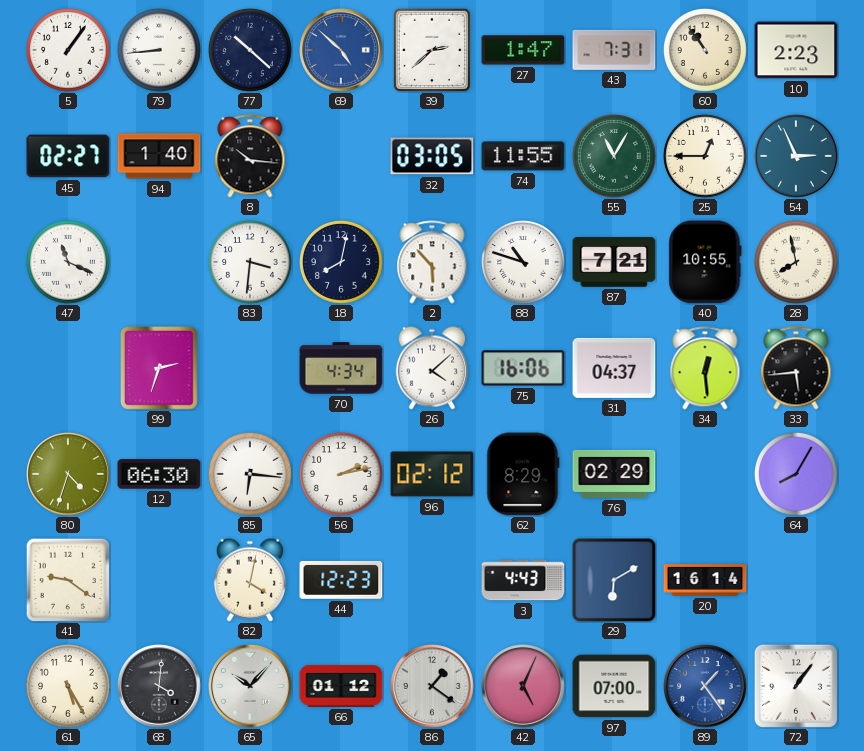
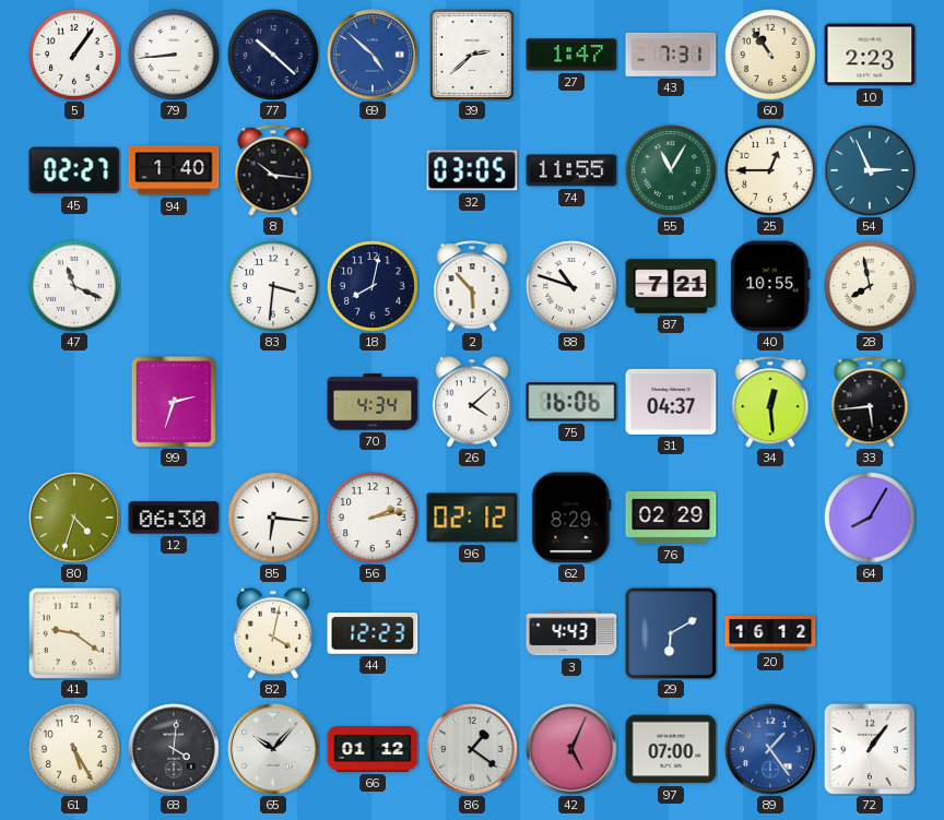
20: 16:14 -> 16:12
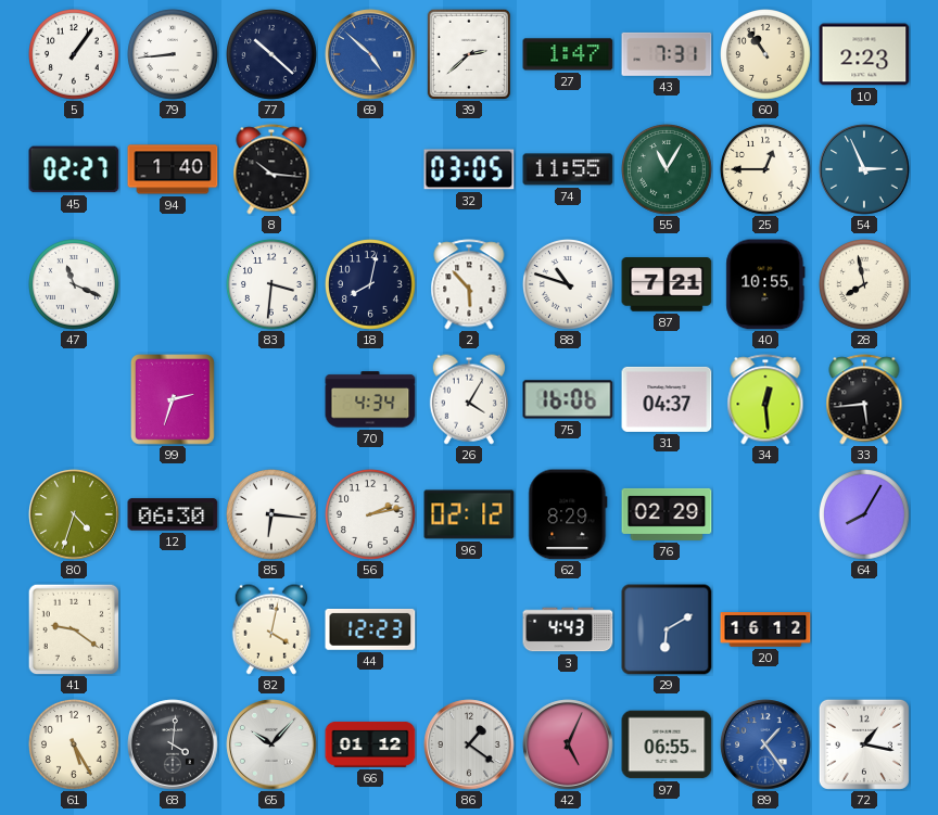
26: 4:08 -> 4:05
97: 07:00 -> 06:55
72: 1:06 -> 1:17
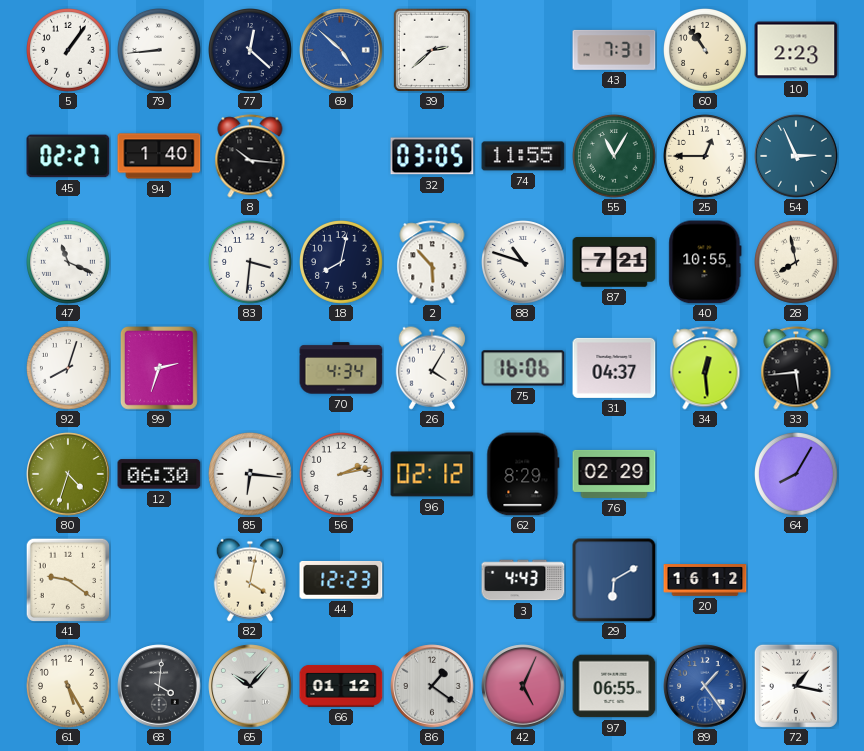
77: 10:22 -> 12:22
27: 1:47 -> none
92: none -> 8:03
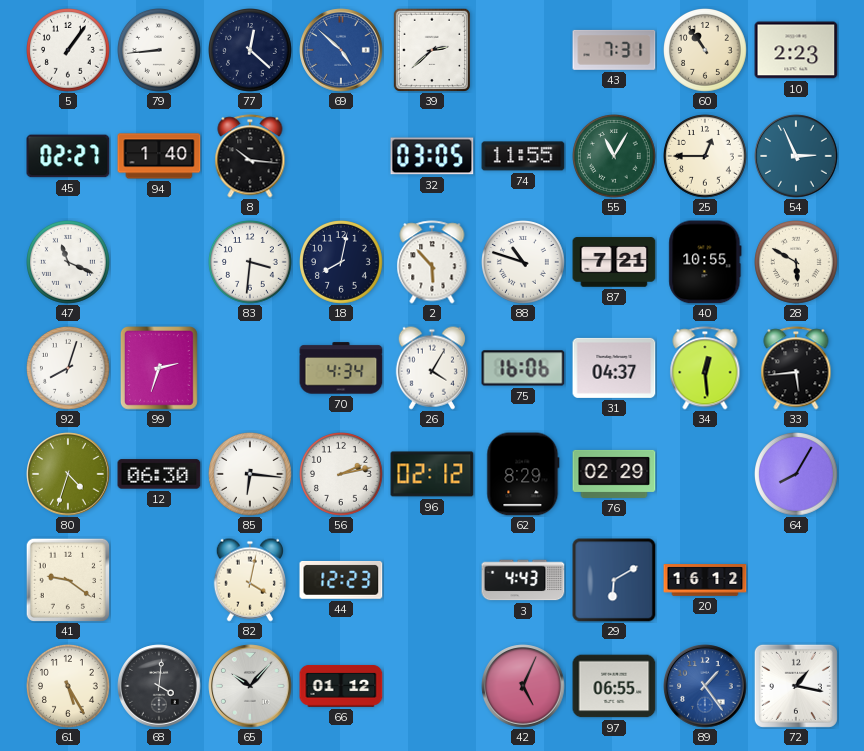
28: 7:58 -> 5:50
86: 1:21 -> none
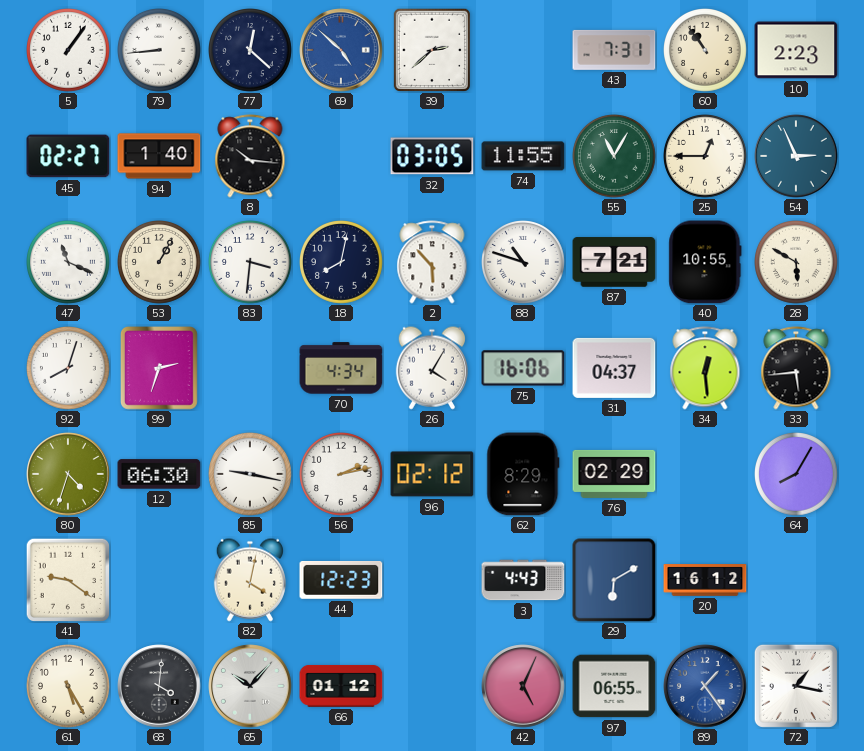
53: none -> 1:05
85: 6:16 -> 9:17
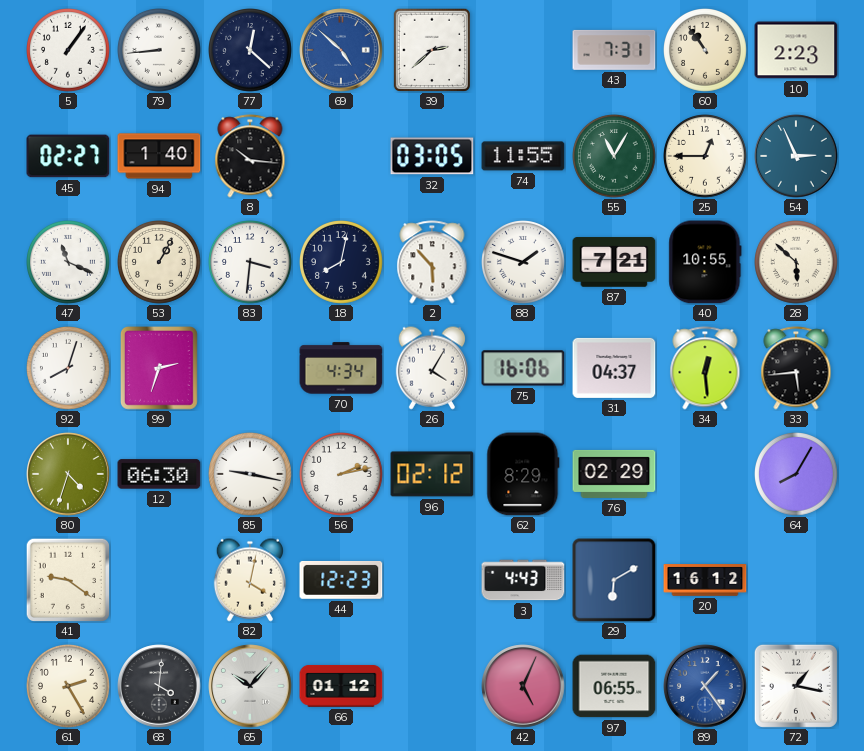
88: 10:48 -> 1:48
28: 5:50 -> 5:52
61: 5:25 -> 2:25
